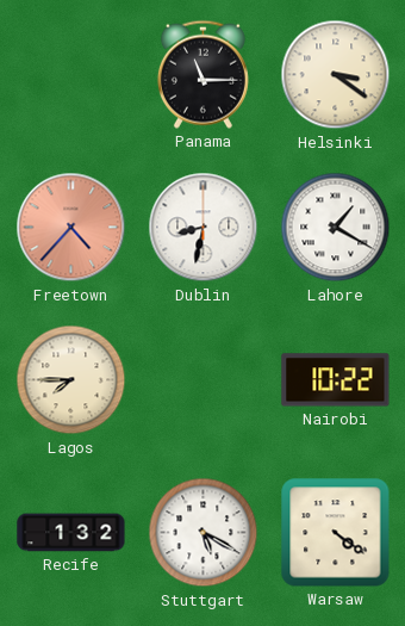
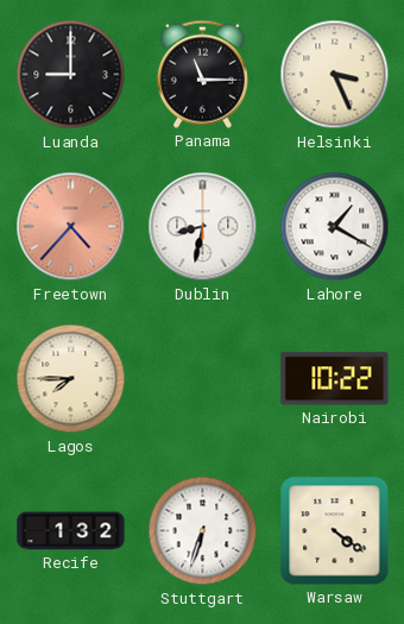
Luanda: none -> 9:00
Helsinki: 3:21 -> 3:26
Stuttgart: 5:20 -> 6:33
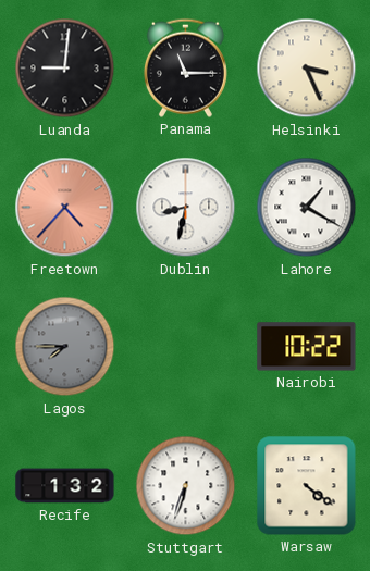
Luanda: 9:00 -> 9:01
Lagos dial: cream -> grey
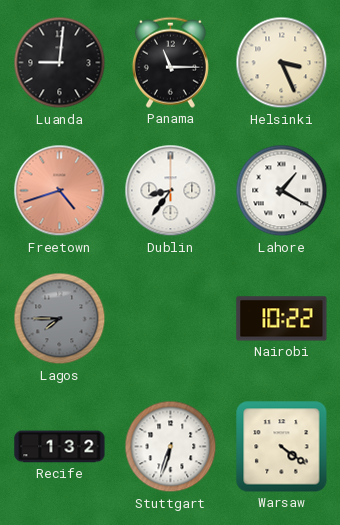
Freetown: 4:37 -> 4:42
Dublin: 8:32 -> 8:36
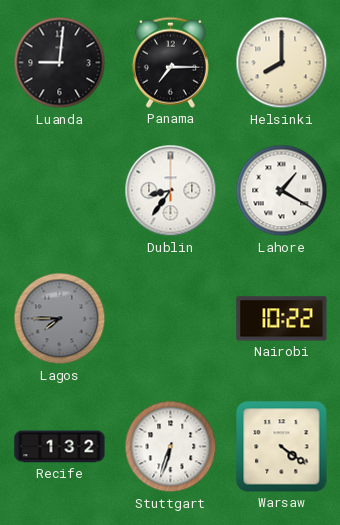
Panama: 11:15 -> 7:15
Helsinki: 3:26 -> 8:00
Freetown: 4:42 -> none
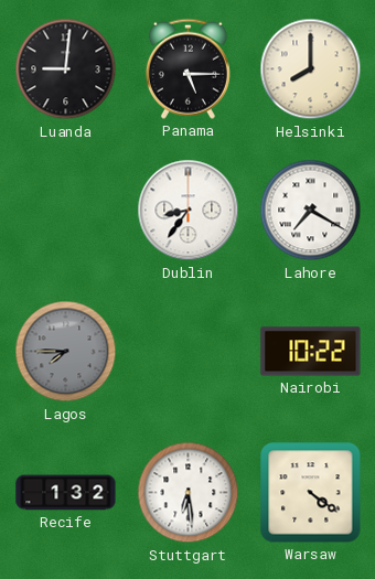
Panama: 7:15 -> 5:15
Lahore: 1:20 -> 7:20
Stuttgart: 6:33 -> 6:29
